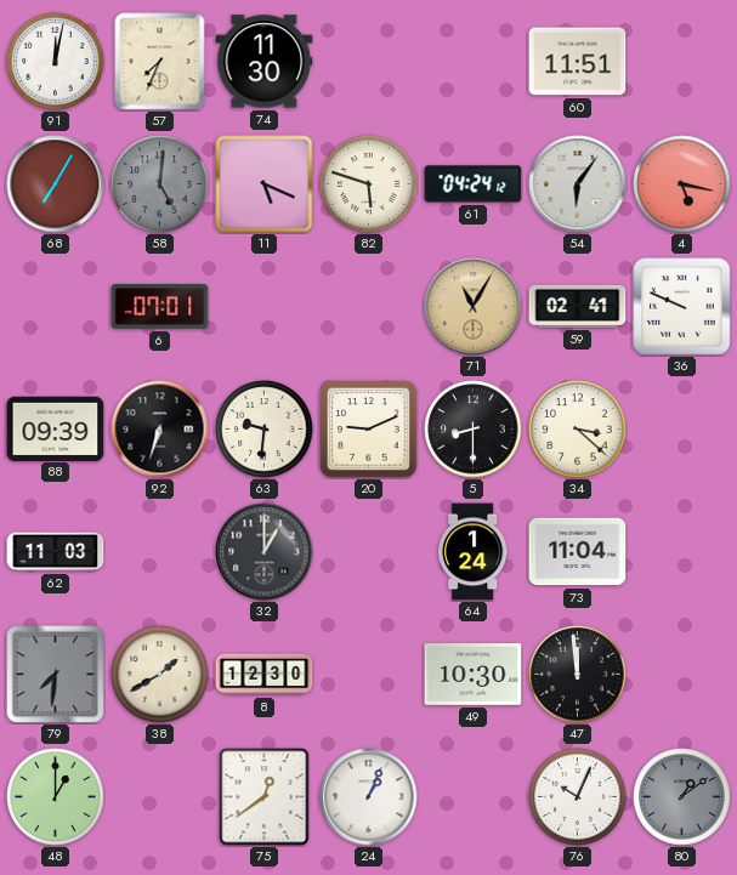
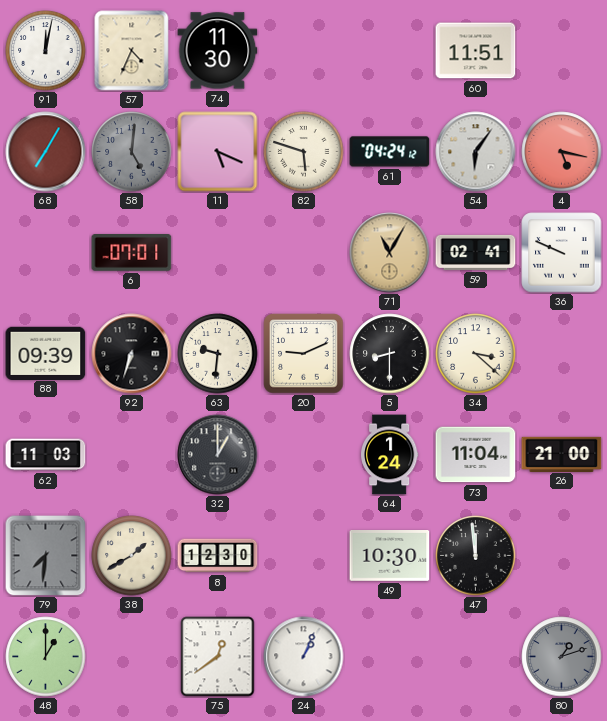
57: 7:34 -> 4:34
26: none -> 21:00
76: 10:04 -> none
80: 1:09 -> 1:12
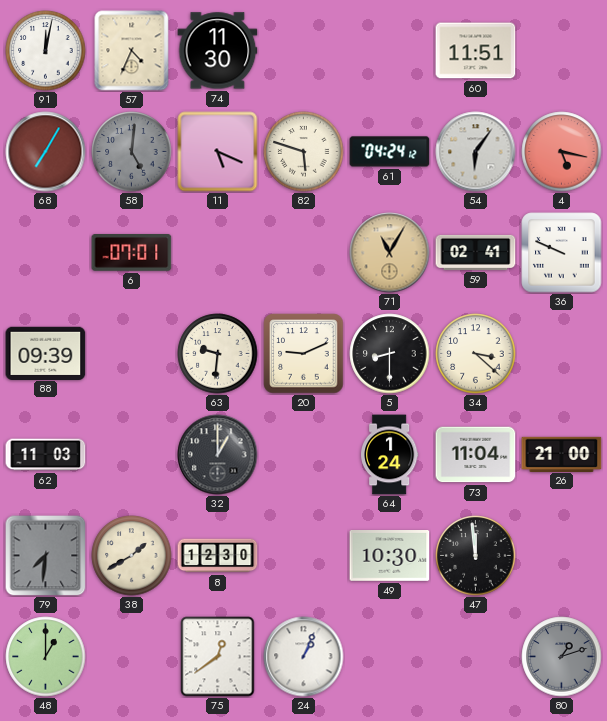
92: 6:33 -> none
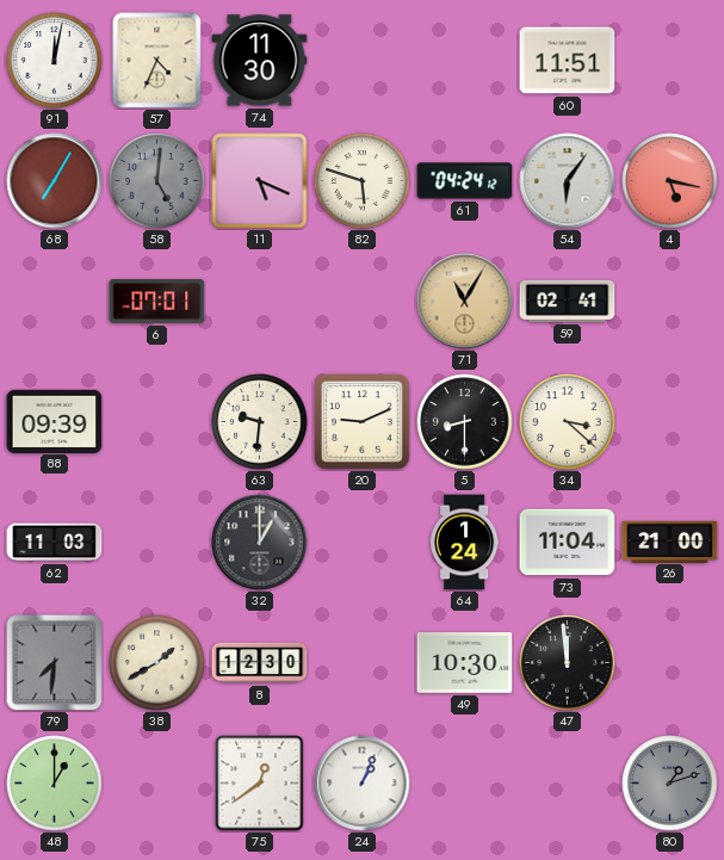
36: 9:49 -> none
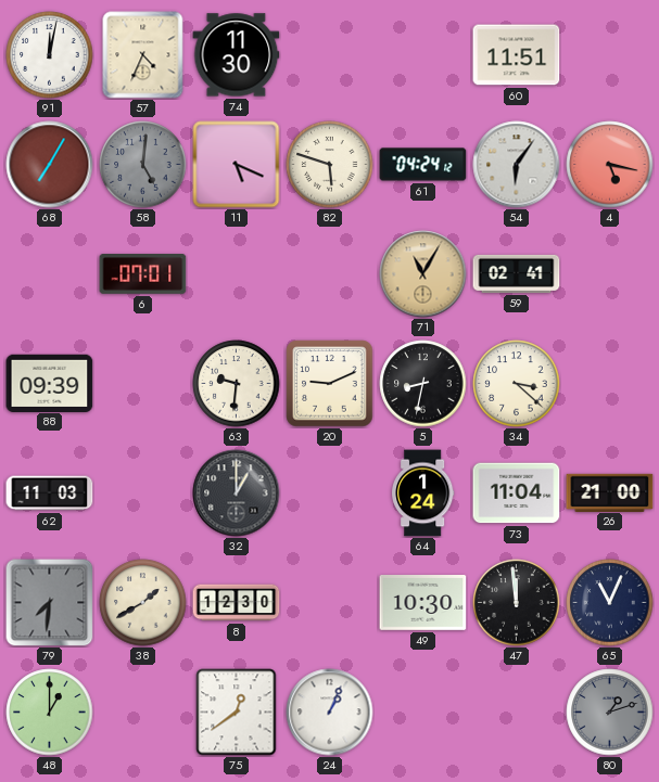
5: 8:30 -> 8:32
65: none -> 11:04
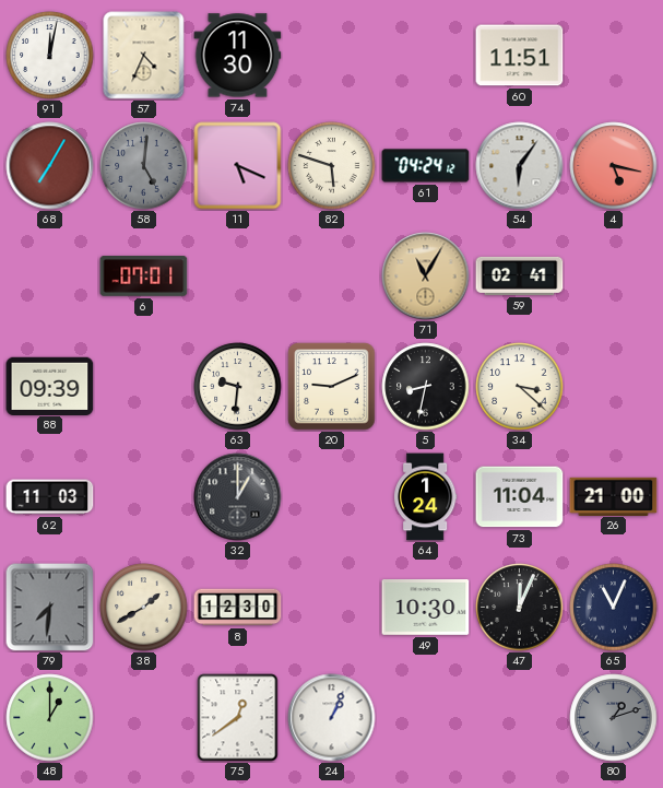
47: 11:59 -> 12:04
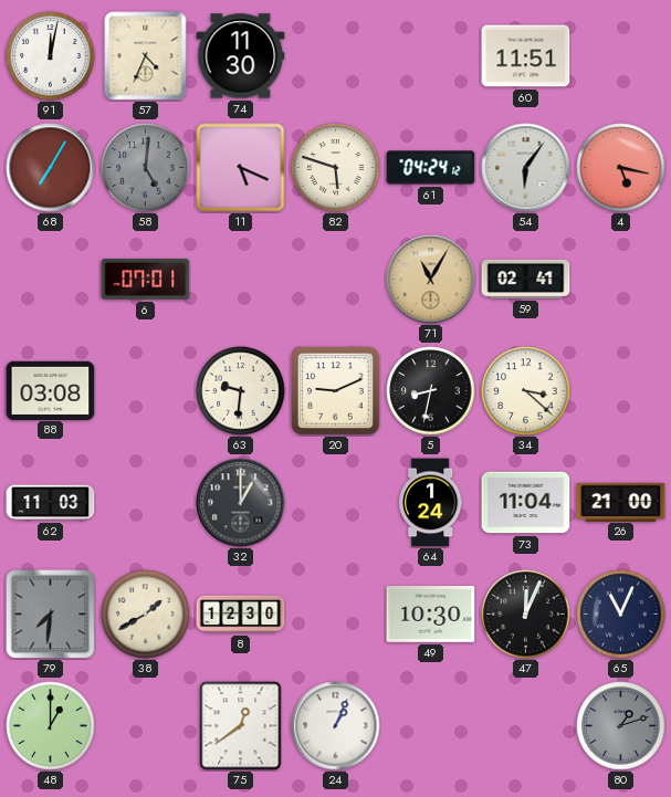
88: 09:39 -> 03:08
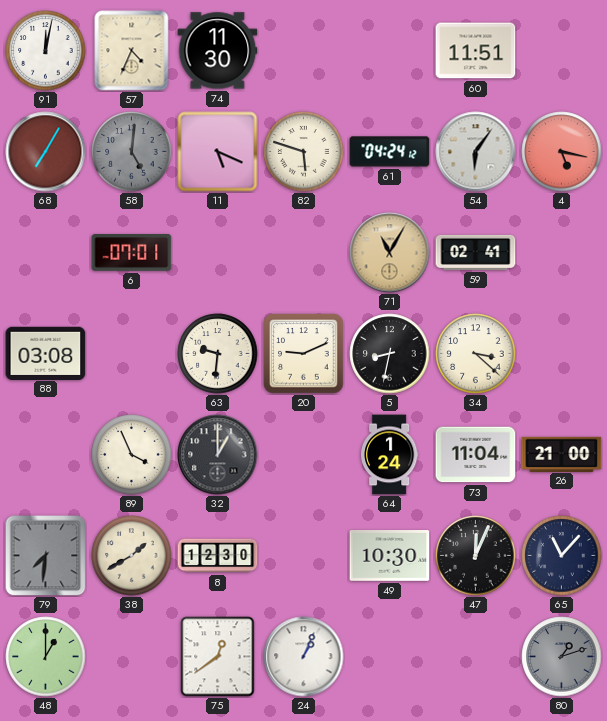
62: 11:03 -> none
89: none -> 3:56
65: 11:04 -> 11:07
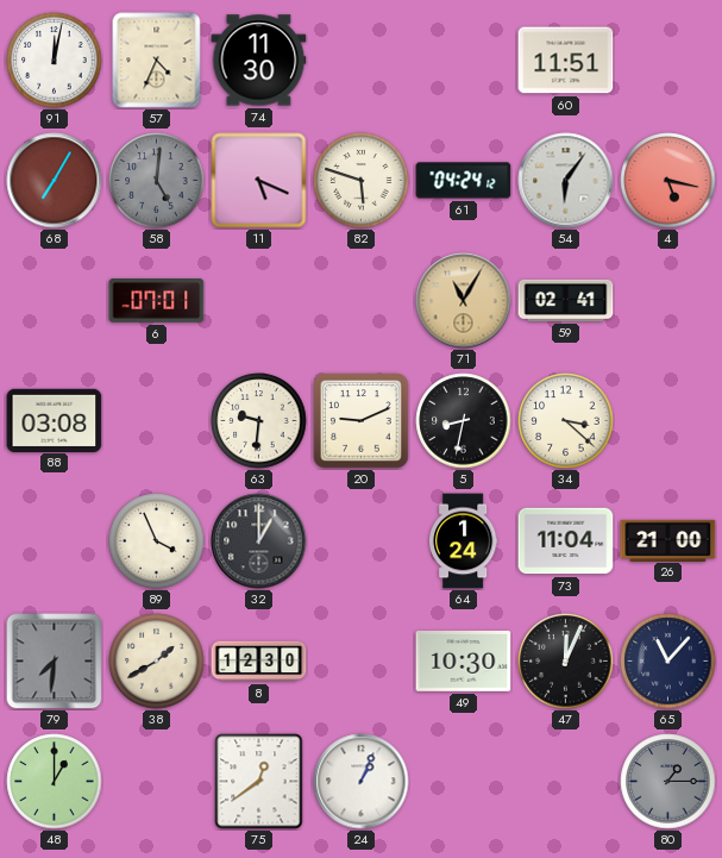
80: 1:12 -> 1:15
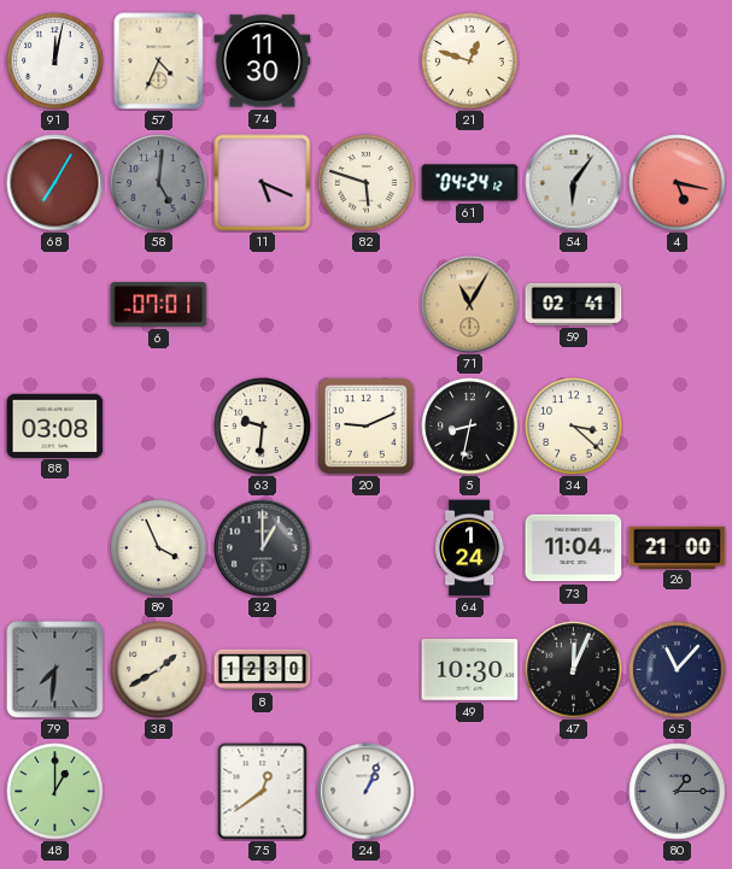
21: none -> 12:48
60: 11:51 -> none
